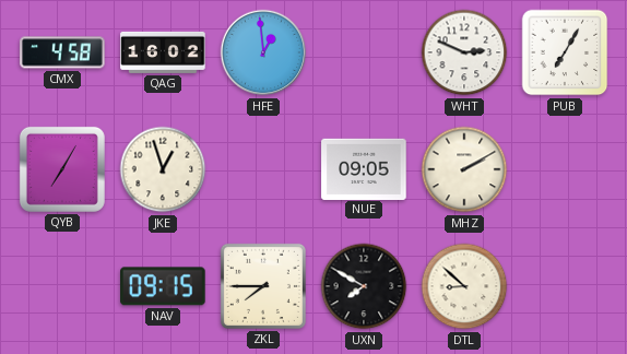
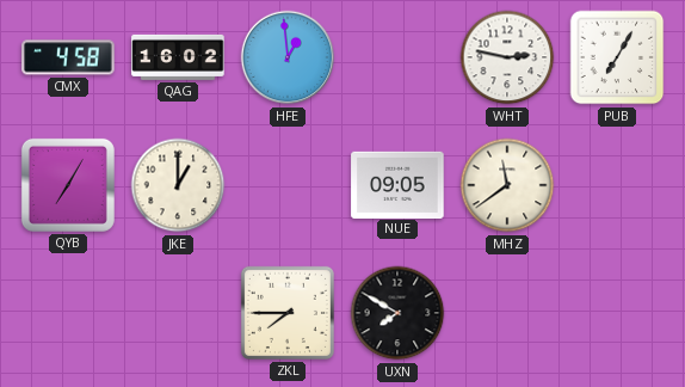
WHT: 2:49 -> 2:47
JKE: 12:57 -> 1:00
MHZ: 2:10 -> 11:39
NAV: 09:15 -> none
DTL: 8:52 -> none
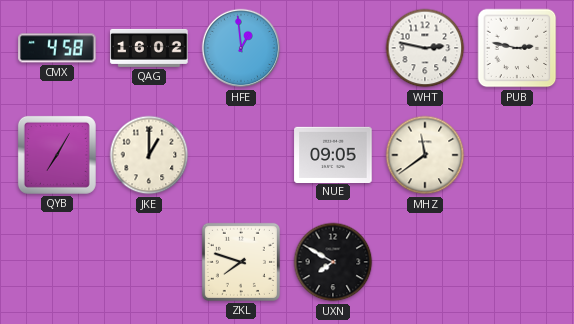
PUB: 7:05 -> 2:47
ZKL: 7:45 -> 7:48
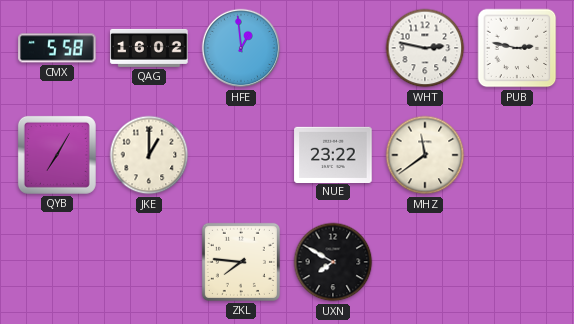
CMX: 4:58 -> 5:58
NUE: 09:05 -> 23:22
ZKL: 7:48 -> 7:46
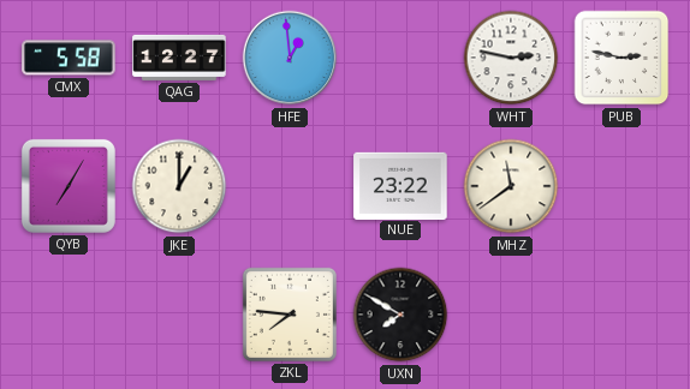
QAG: 16:02 -> 12:27
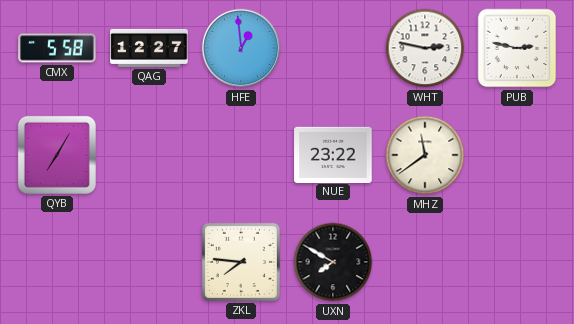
JKE: 1:00 -> none
